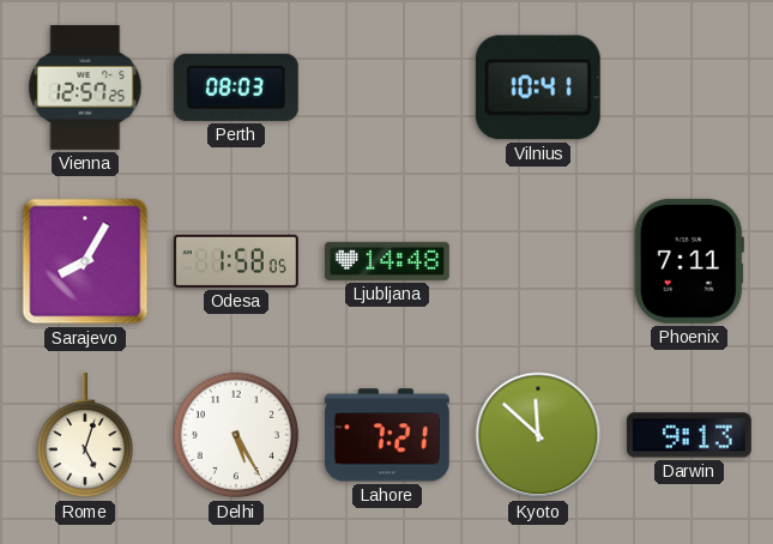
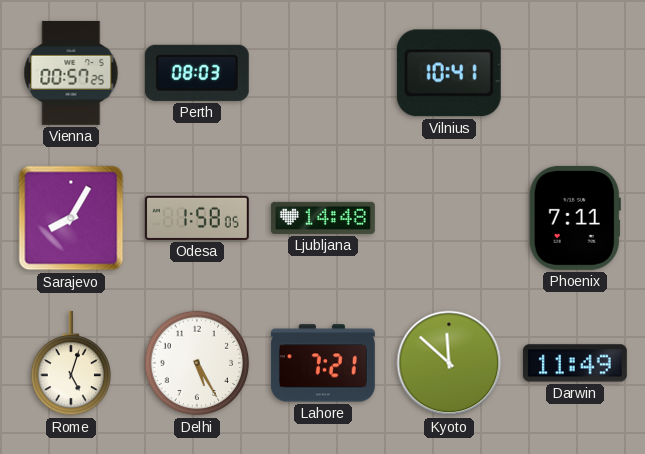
Vienna: 12:57 -> 00:57
Darwin: 9:13 -> 11:49
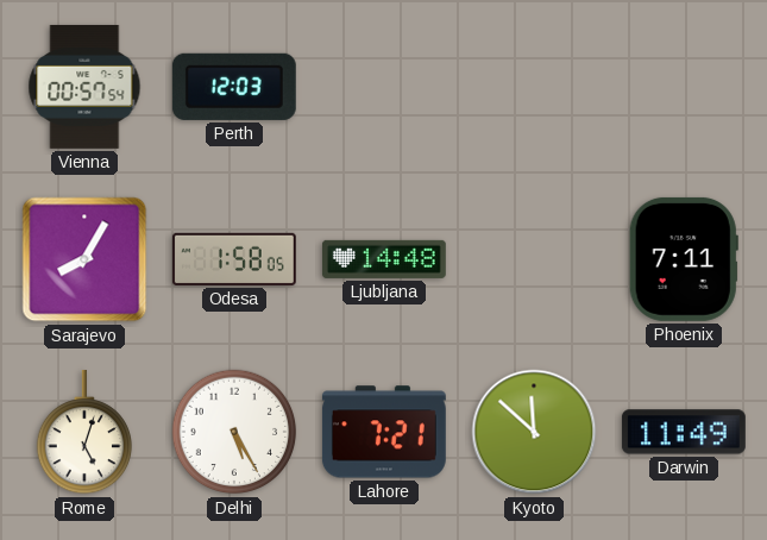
Vienna: 00:57:25 -> 00:57:54
Perth: 08:03 -> 12:03
Vilnius: 10:41 -> none
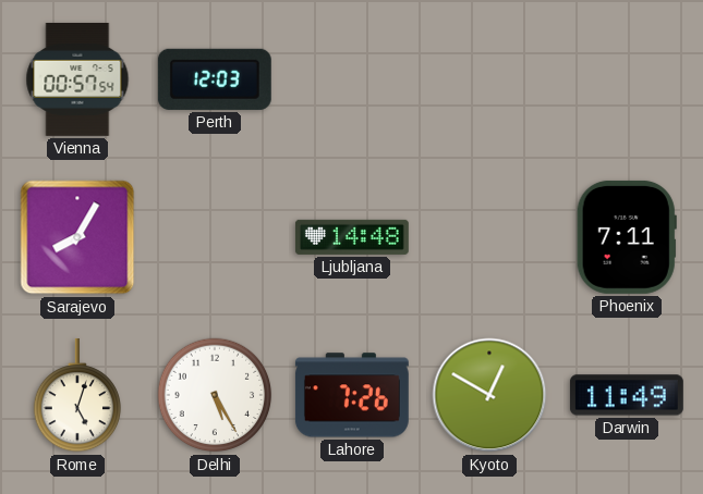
Odesa: 1:58 -> none
Lahore: 7:21 -> 7:26
Kyoto: 11:52 -> 12:50
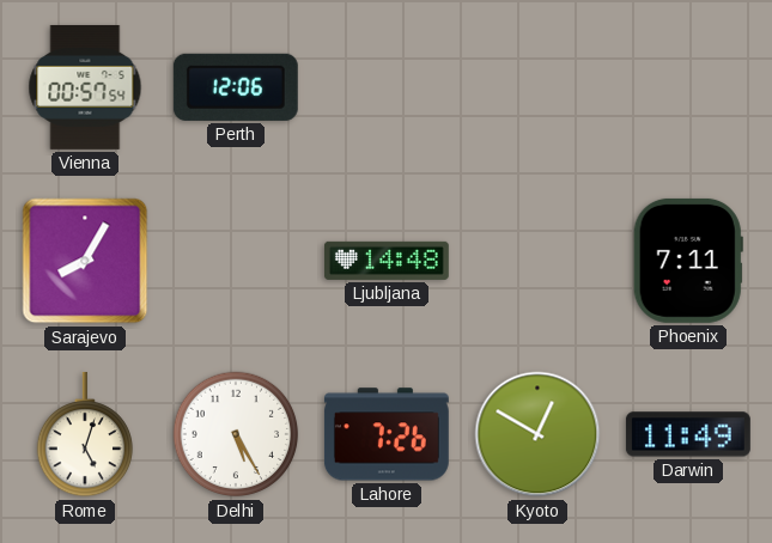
Perth: 12:03 -> 12:06
